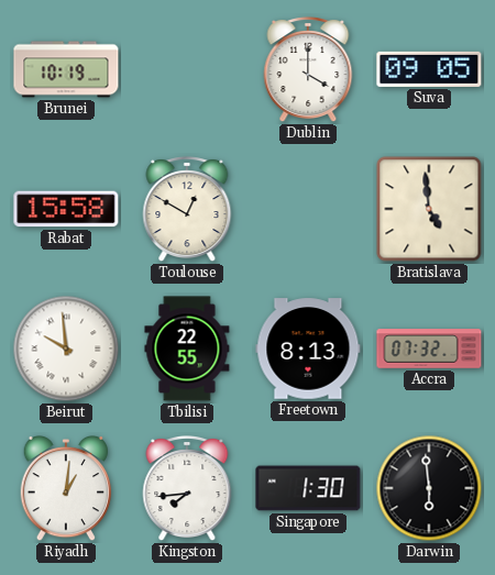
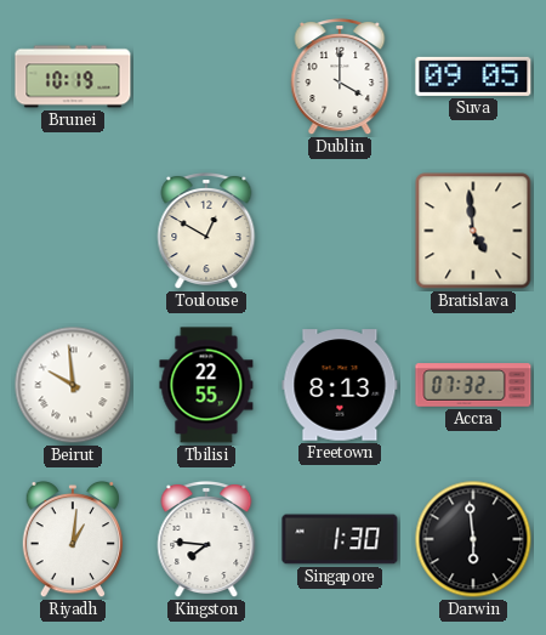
Rabat: 15:58 -> none
Kingston: 7:44 -> 7:46
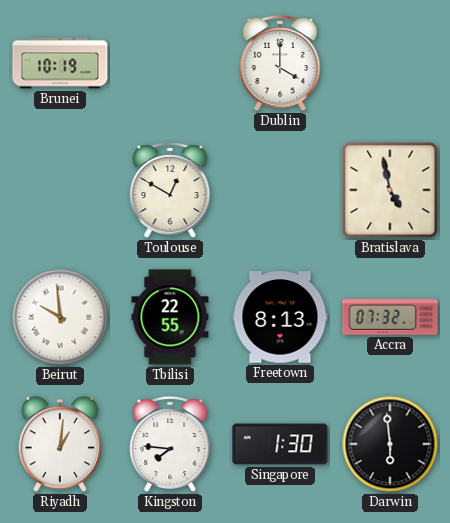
Suva: 09:05 -> none
Bratislava: 4:59 -> 4:58
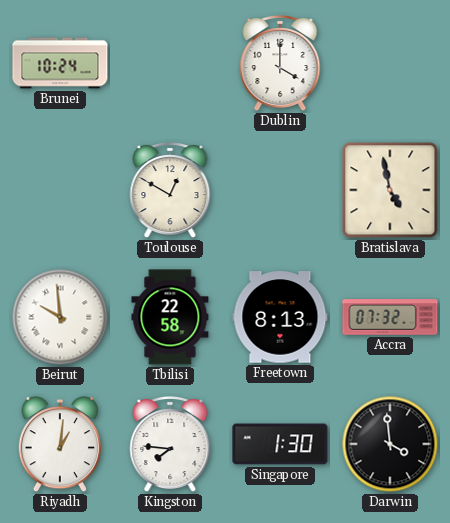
Brunei: 10:19 -> 10:24
Tbilisi: 22:55 -> 22:58
Darwin: 5:59 -> 3:59
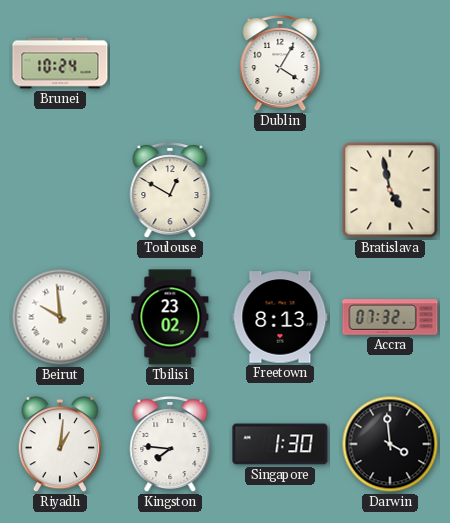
Dublin: 4:00 -> 4:05
Tbilisi: 22:58 -> 23:02
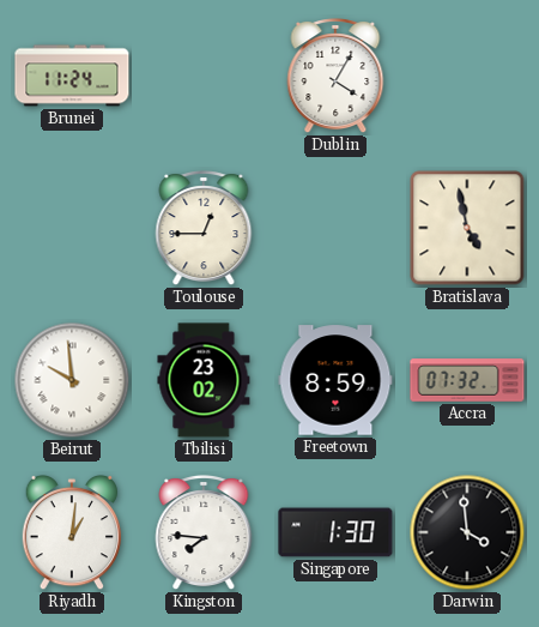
Brunei: 10:24 -> 11:24
Toulouse: 12:50 -> 12:45
Freetown: 8:13 -> 8:59
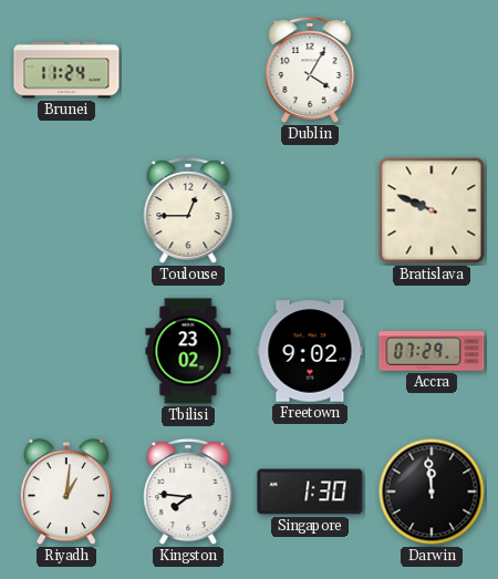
Bratislava: 4:58 -> 9:49
Beirut: 9:59 -> none
Freetown: 8:59 -> 9:02
Accra: 07:32 -> 07:29
Darwin: 3:59 -> 11:59
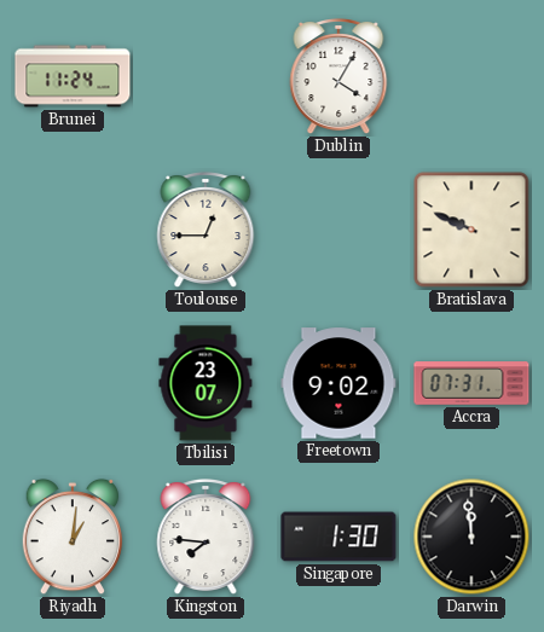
Tbilisi: 23:02 -> 23:07
Accra: 07:29 -> 07:31
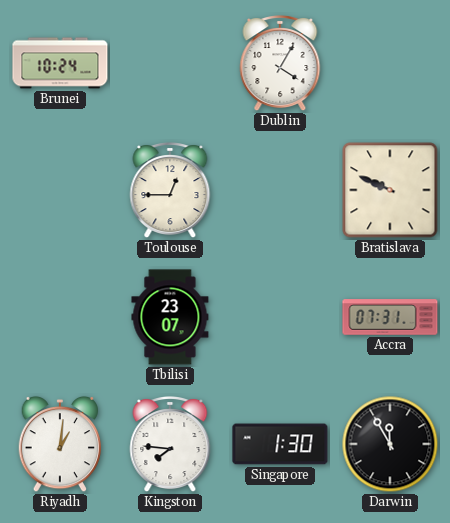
Brunei: 11:24 -> 10:24
Freetown: 9:02 -> none
Darwin: 11:59 -> 11:55
